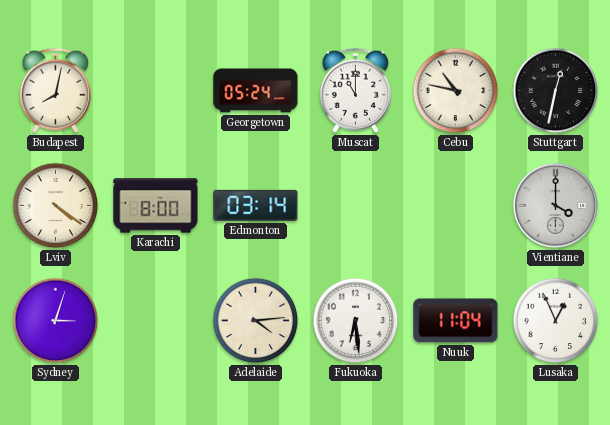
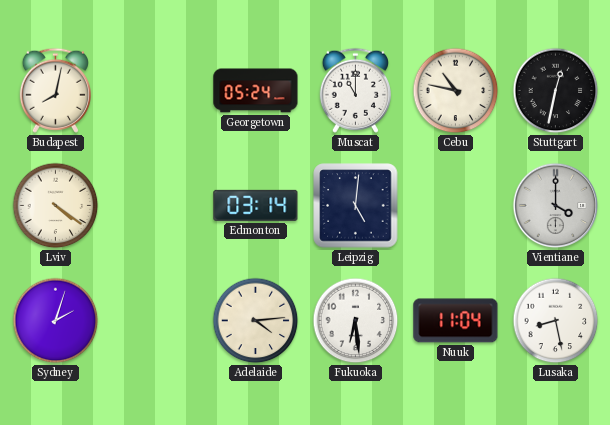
Karachi: 8:00 -> none
Leipzig: none -> 5:01
Sydney: 3:03 -> 2:03
Lusaka: 12:56 -> 8:28
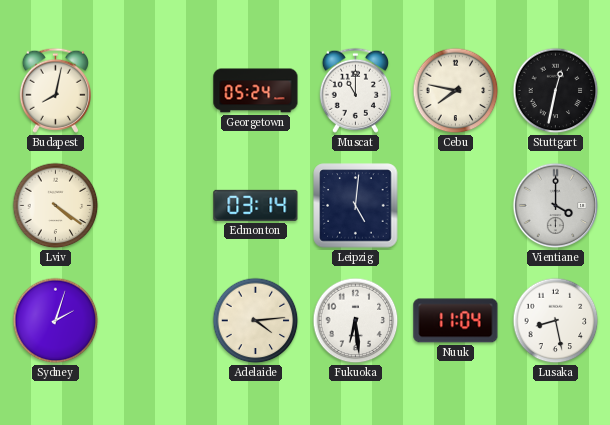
Cebu: 10:47 -> 7:47
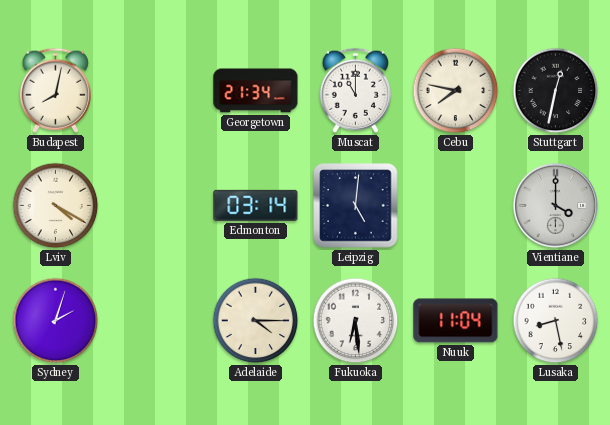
Georgetown: 05:24 -> 21:34
Lviv: 4:21 -> 4:20
Adelaide: 4:14 -> 4:15
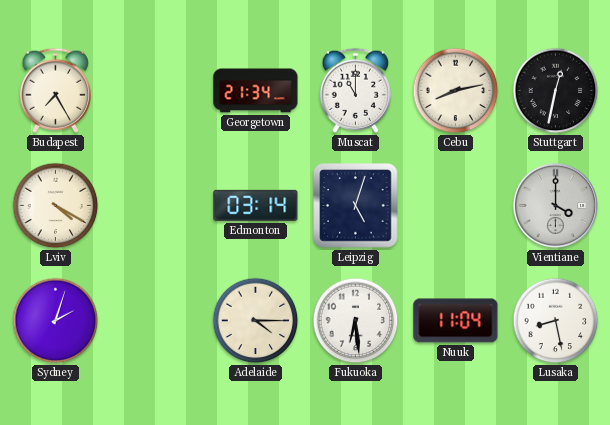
Budapest: 8:02 -> 7:25
Cebu: 7:47 -> 8:13
Leipzig: 5:01 -> 5:03
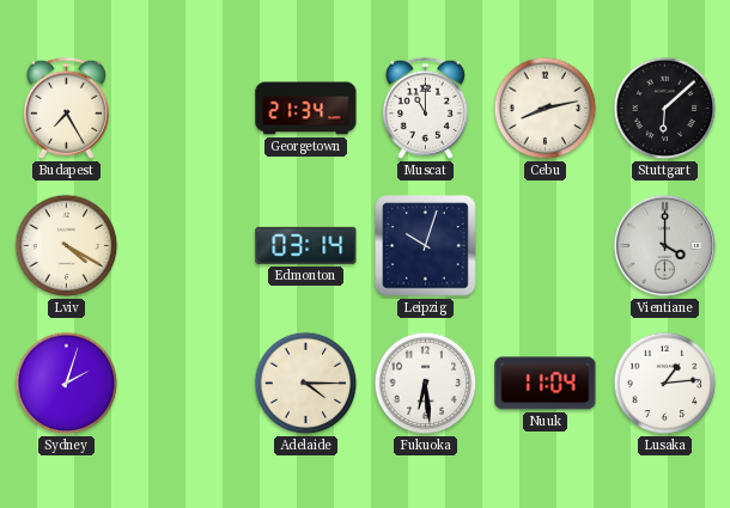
Stuttgart: 12:32 -> 6:08
Leipzig: 5:03 -> 10:03
Lusaka: 8:28 -> 1:14
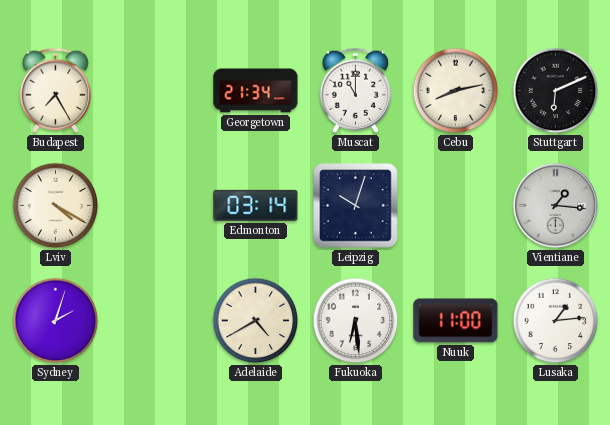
Stuttgart: 6:08 -> 6:11
Vientiane: 4:00 -> 1:16
Adelaide: 4:15 -> 4:40
Nuuk: 11:04 -> 11:00
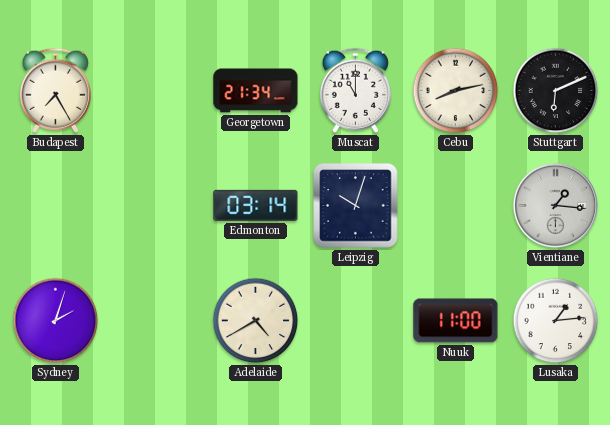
Lviv: 4:20 -> none
Fukuoka: 6:29 -> none
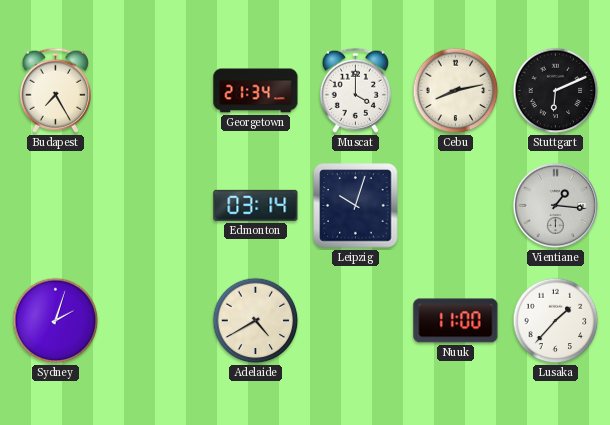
Muscat: 11:00 -> 4:00
Lusaka: 1:14 -> 1:37
